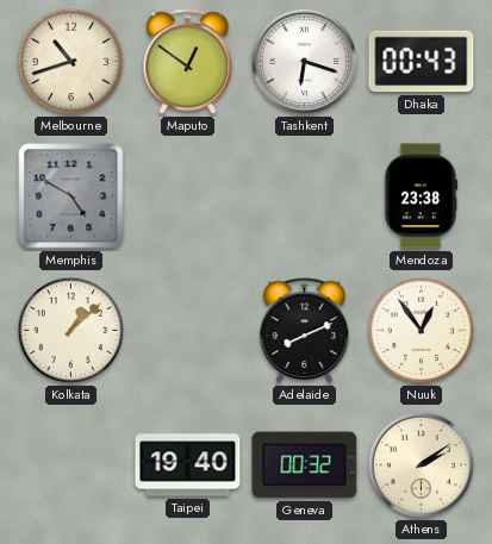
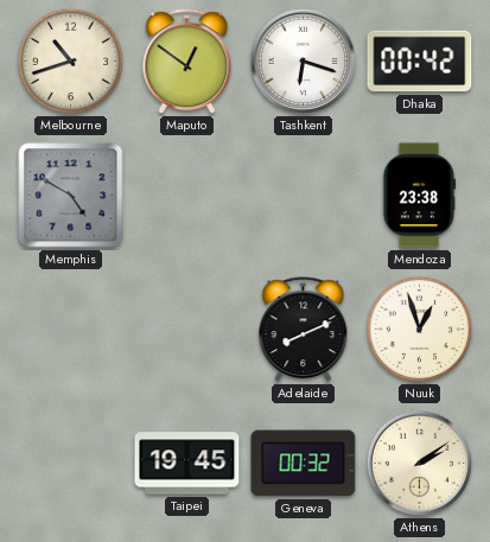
Dhaka: 00:43 -> 00:42
Kolkata: 1:08 -> none
Nuuk: 12:54 -> 12:57
Taipei: 19:40 -> 19:45
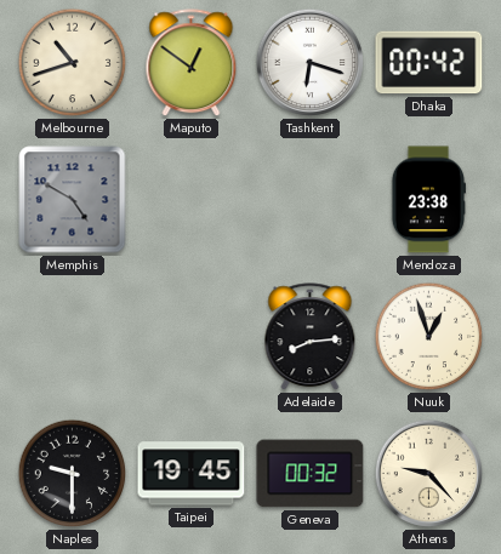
Adelaide: 8:11 -> 8:14
Naples: none -> 9:30
Athens: 2:09 -> 9:23
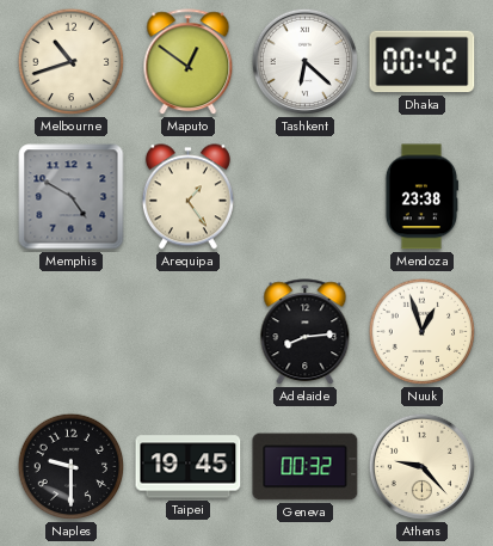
Tashkent: 6:18 -> 6:22
Arequipa: none -> 1:24
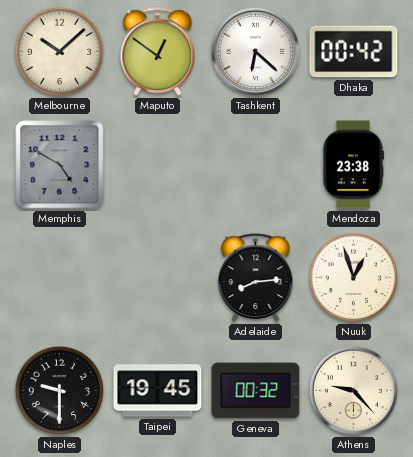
Melbourne: 10:42 -> 10:08
Arequipa: 1:24 -> none
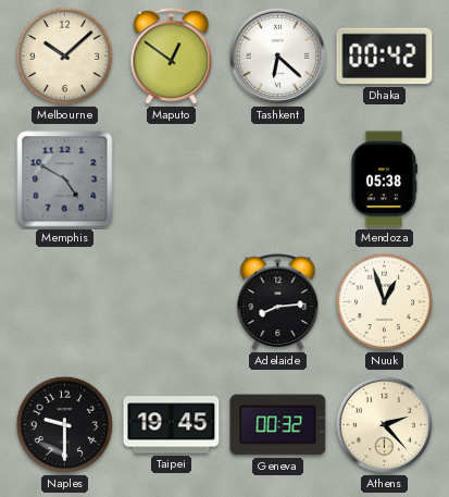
Mendoza: 23:38 -> 05:38
Athens: 9:23 -> 2:23
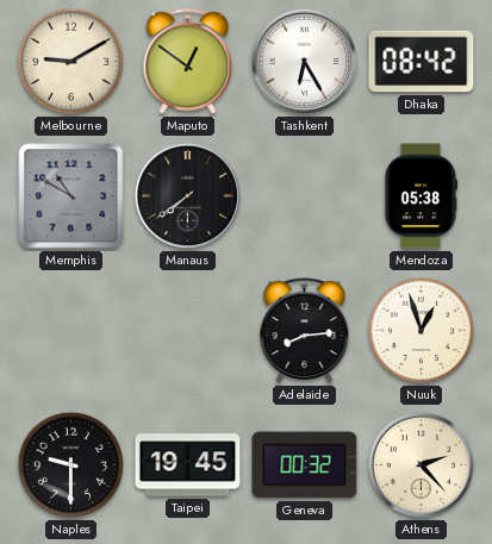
Melbourne: 10:08 -> 9:10
Tashkent: 6:22 -> 6:25
Dhaka: 00:42 -> 08:42
Memphis: 4:50 -> 10:50
Manaus: none -> 7:39
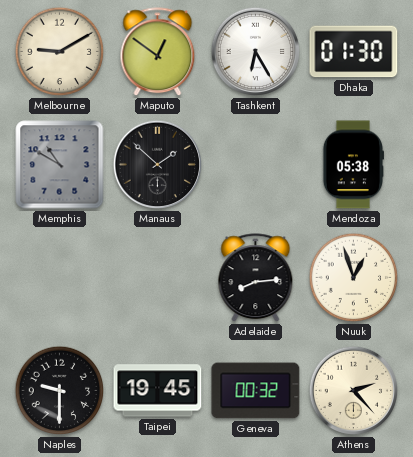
Dhaka: 08:42 -> 01:30
Manaus: 7:39 -> 1:52
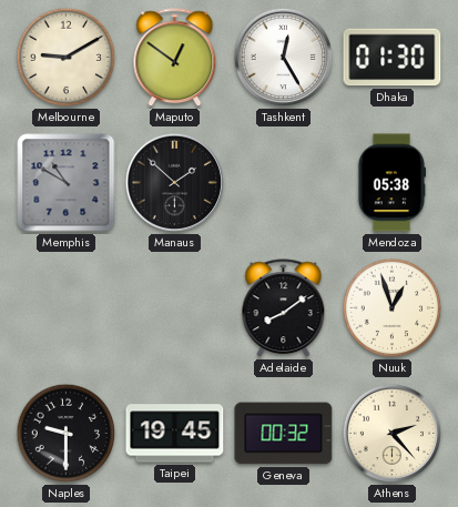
Tashkent: 6:25 -> 12:25
Adelaide: 8:14 -> 8:09
